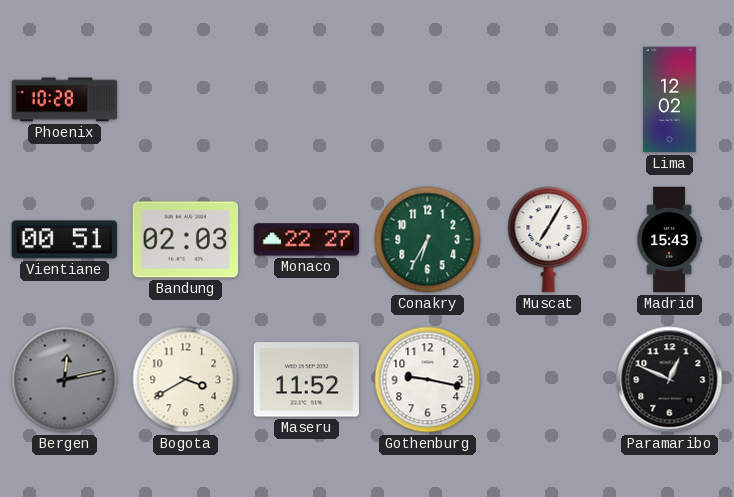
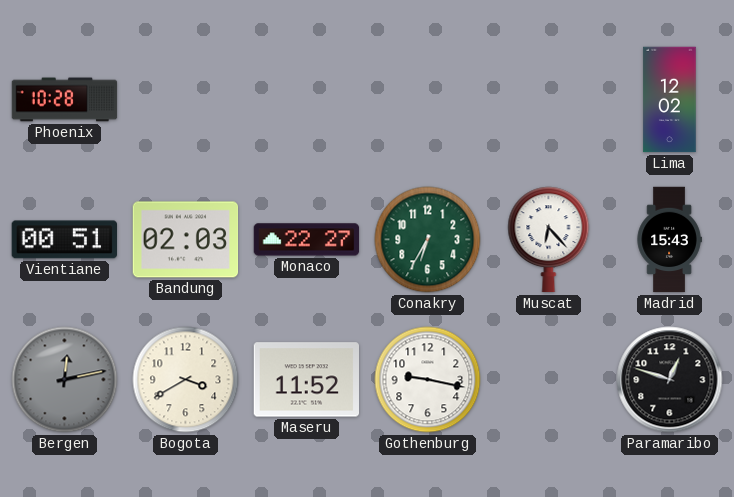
Muscat: 7:05 -> 6:23
Paramaribo: 12:49 -> 12:48
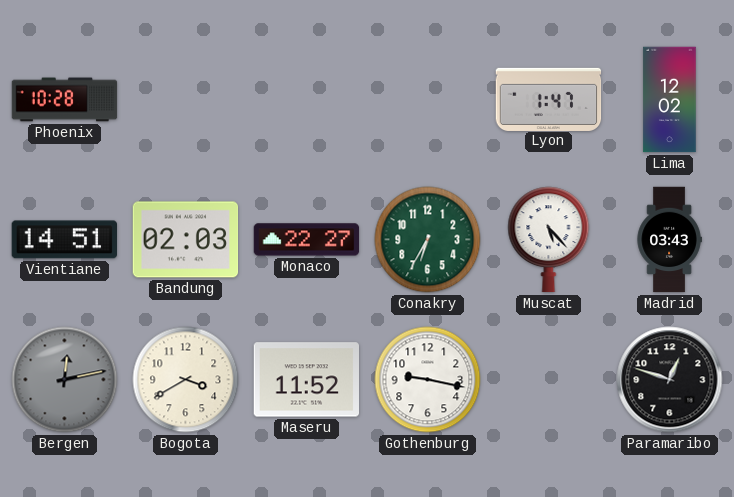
Lyon: none -> 1:47
Vientiane: 00:51 -> 14:51
Muscat: 6:23 -> 5:23
Madrid: 15:43 -> 03:43
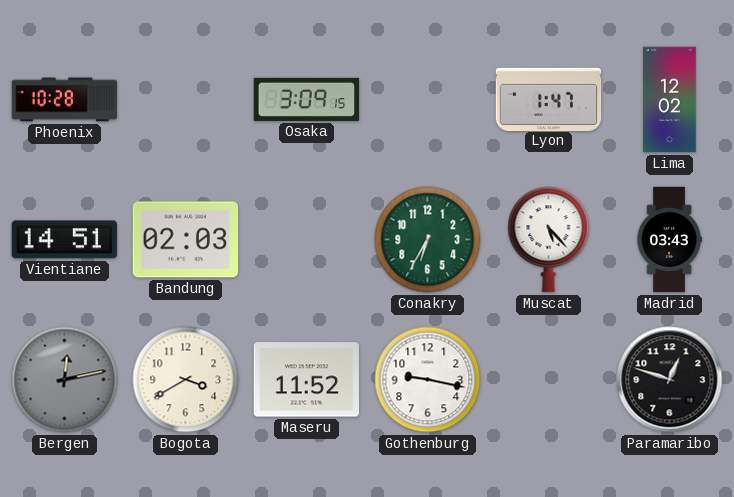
Osaka: none -> 3:09
Monaco: 22:27 -> none
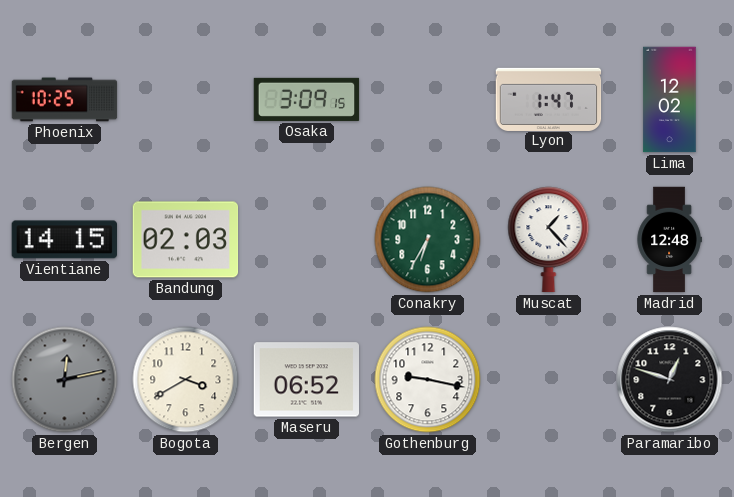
Phoenix: 10:28 -> 10:25
Vientiane: 14:51 -> 14:15
Muscat: 5:23 -> 1:23
Madrid: 03:43 -> 12:48
Maseru: 11:52 -> 06:52
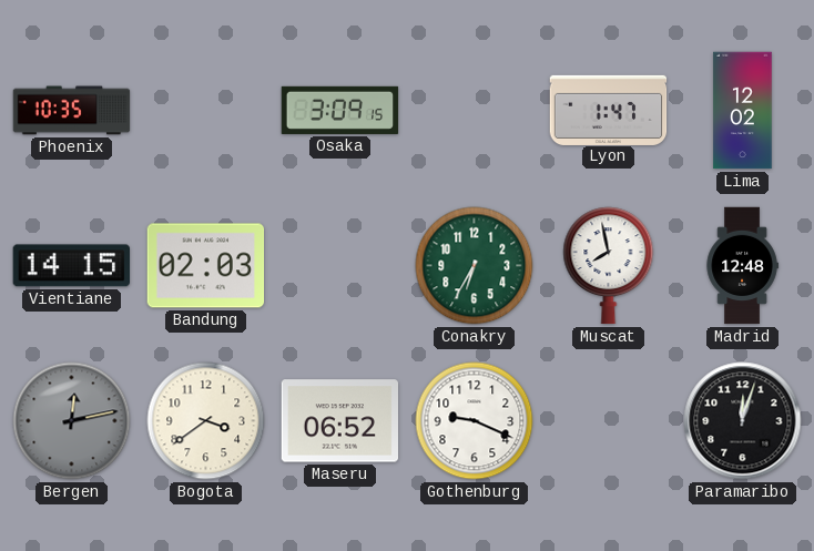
Phoenix: 10:25 -> 10:35
Muscat: 1:23 -> 7:58
Bogota: 3:40 -> 3:39
Gothenburg: 9:17 -> 9:19
Paramaribo: 12:48 -> 12:03
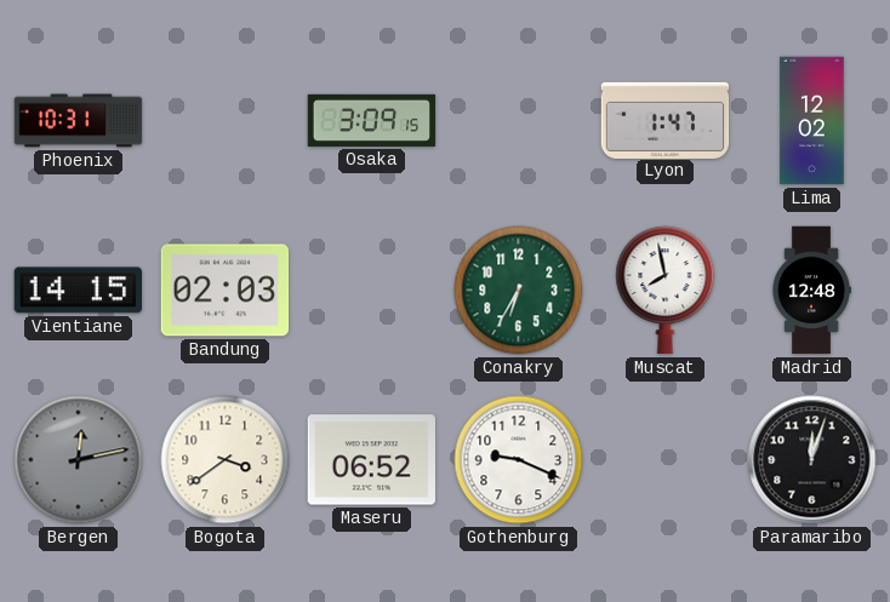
Phoenix: 10:35 -> 10:31
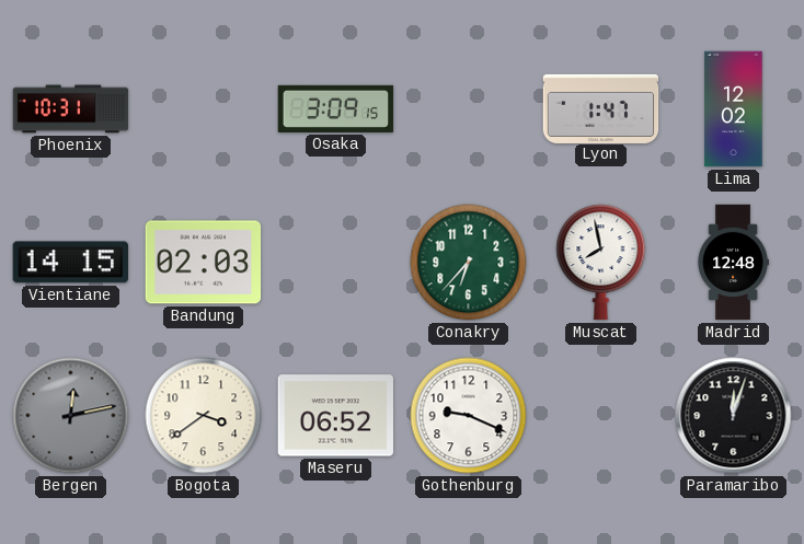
Conakry: 6:35 -> 6:37
